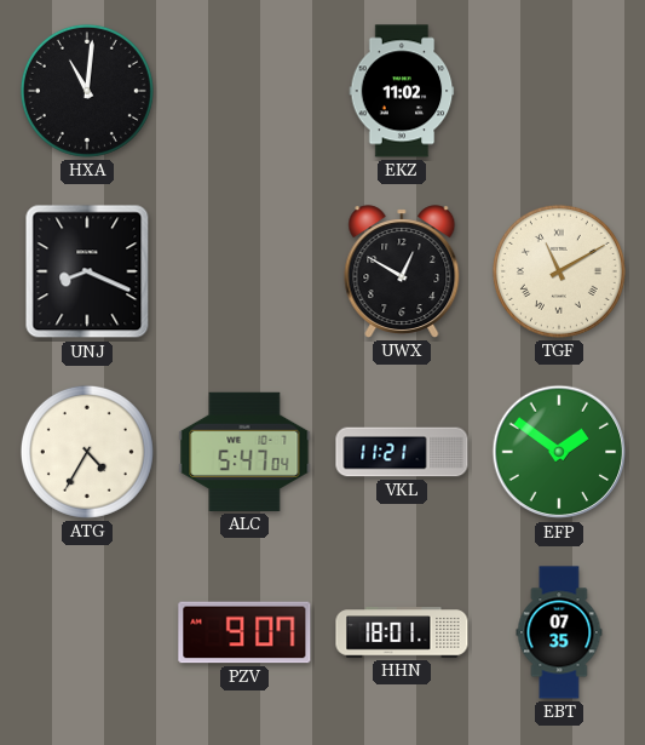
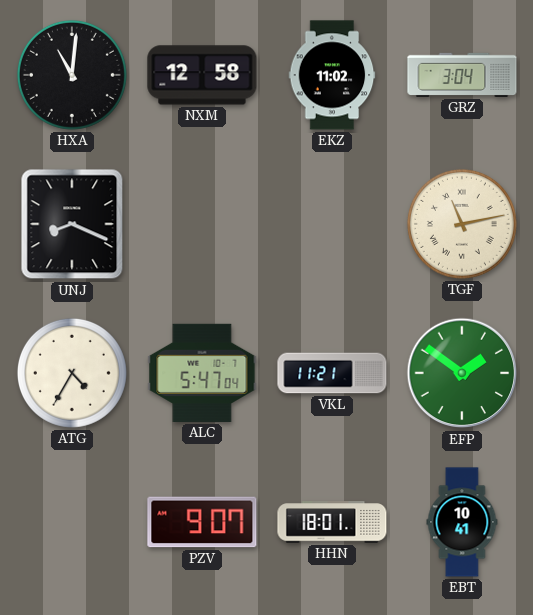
NXM: none -> 12:58
GRZ: none -> 3:04
UWX: 12:50 -> none
TGF: 11:10 -> 11:13
EBT: 07:35 -> 10:41
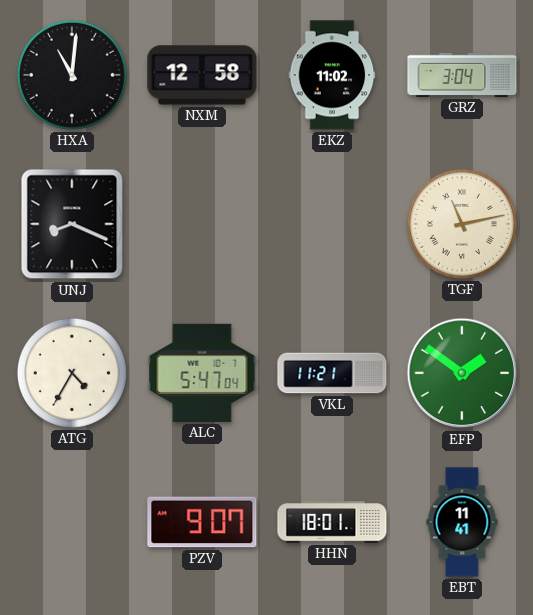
EBT: 10:41 -> 11:41
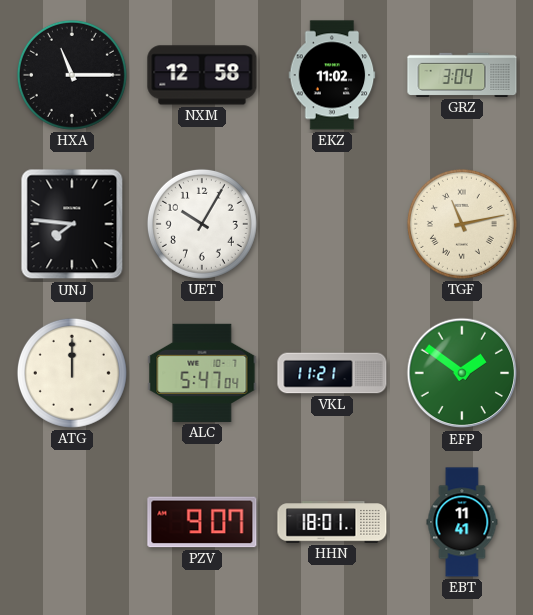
HXA: 11:01 -> 11:15
UNJ: 8:19 -> 7:46
UET: none -> 10:05
ATG: 4:35 -> 12:00
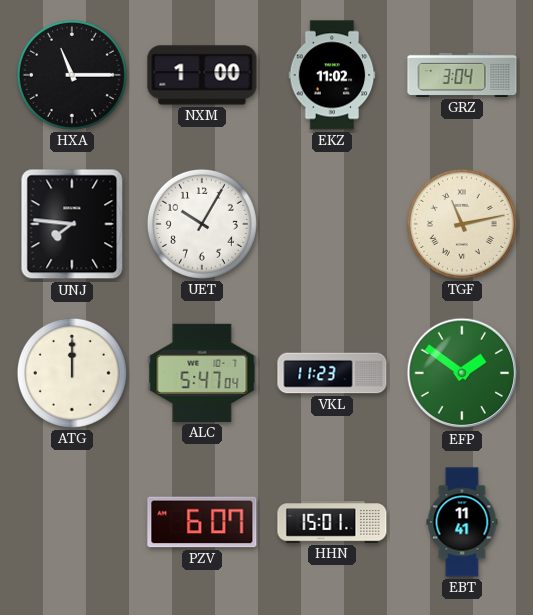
NXM: 12:58 -> 1:00
VKL: 11:21 -> 11:23
PZV: 9:07 -> 6:07
HHN: 18:01 -> 15:01
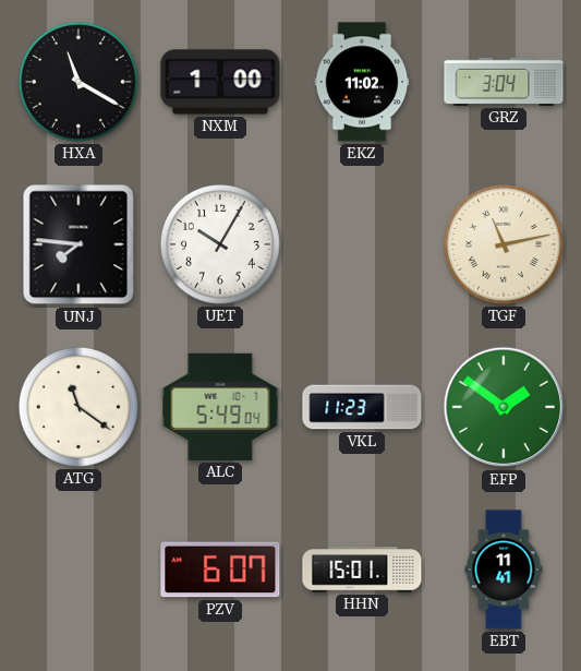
HXA: 11:15 -> 11:20
ATG: 12:00 -> 11:21
ALC: 5:47 -> 5:49
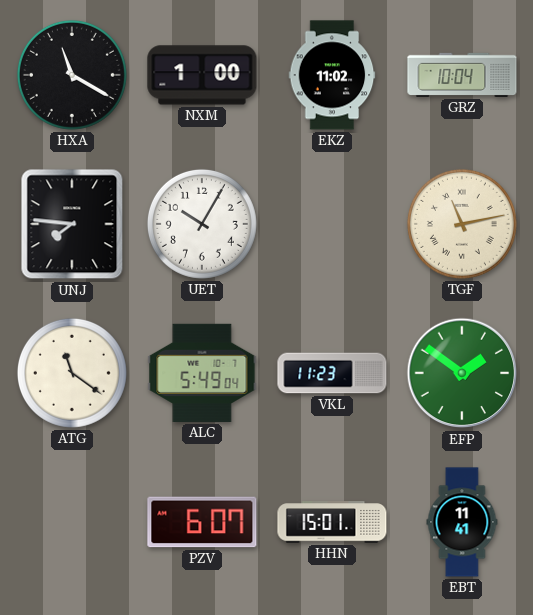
GRZ: 3:04 -> 10:04
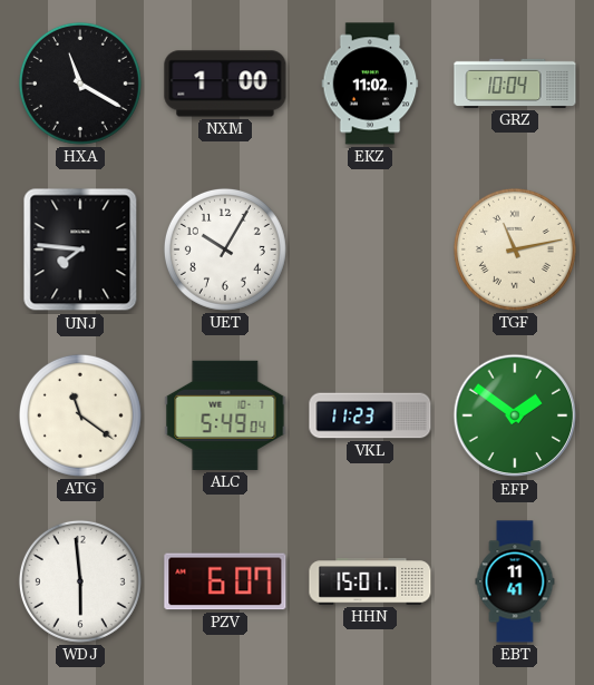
WDJ: none -> 5:59
